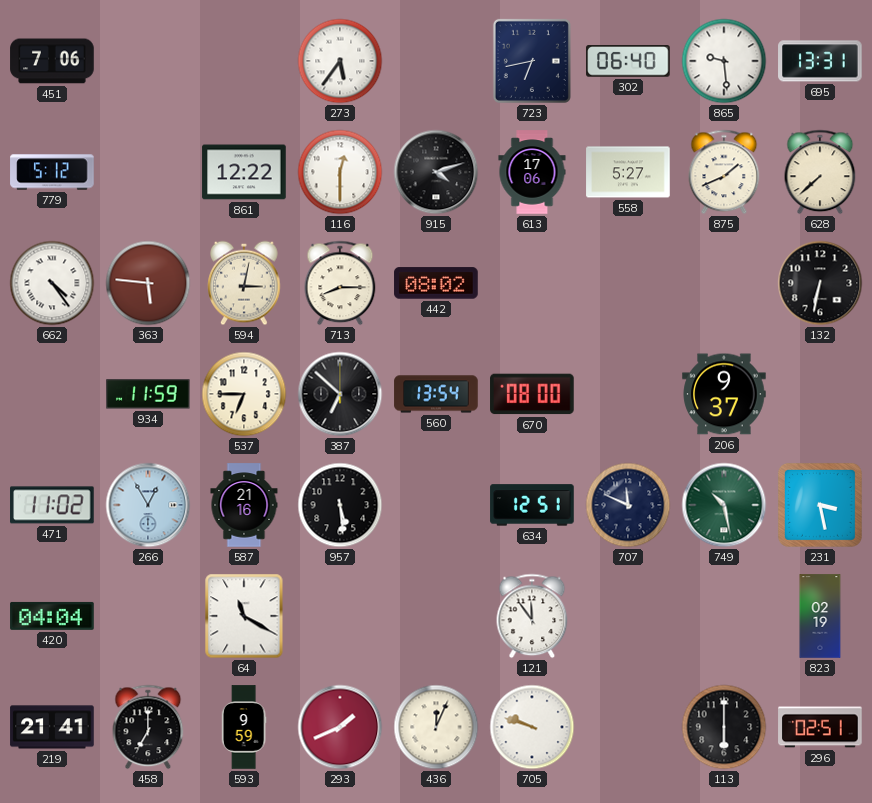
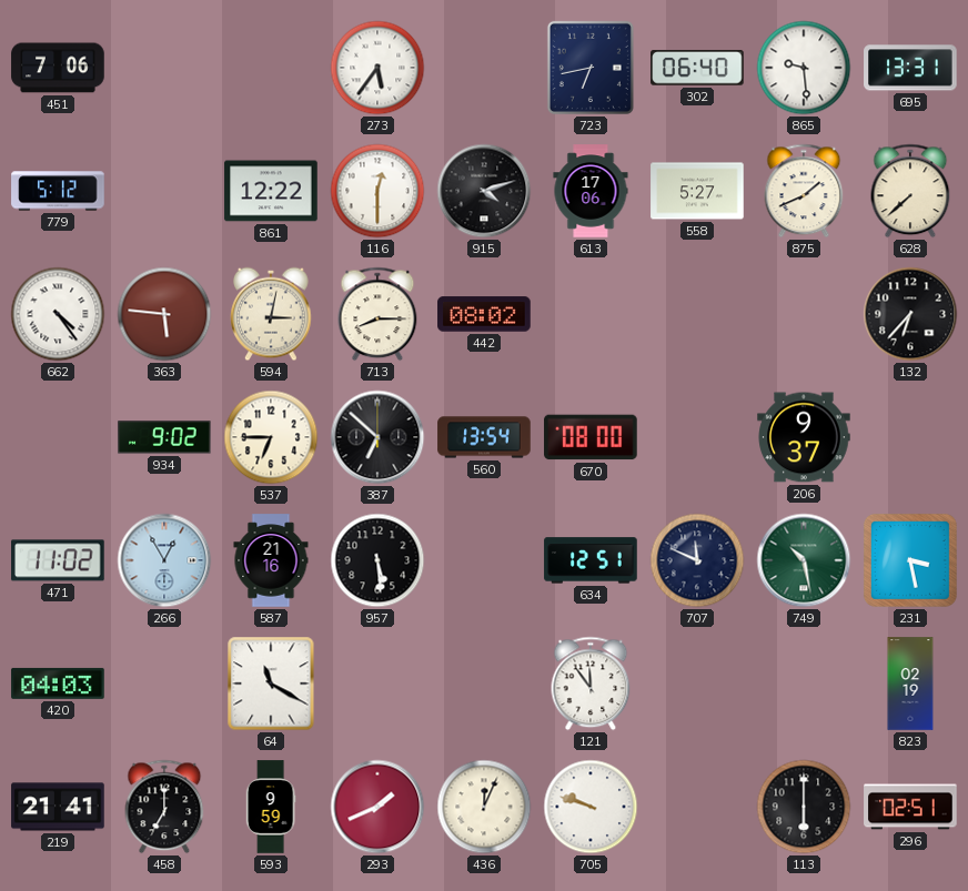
132: 6:32 -> 6:37
934: 11:59 -> 9:02
420: 04:04 -> 04:03
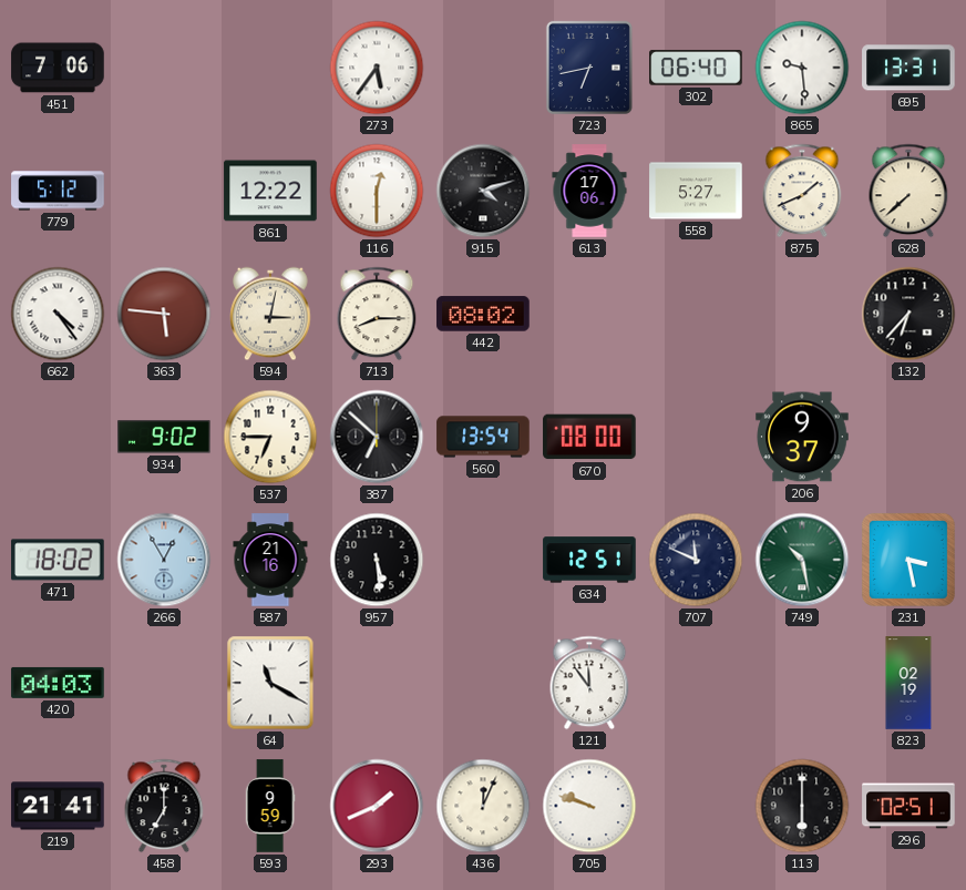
471: 11:02 -> 18:02
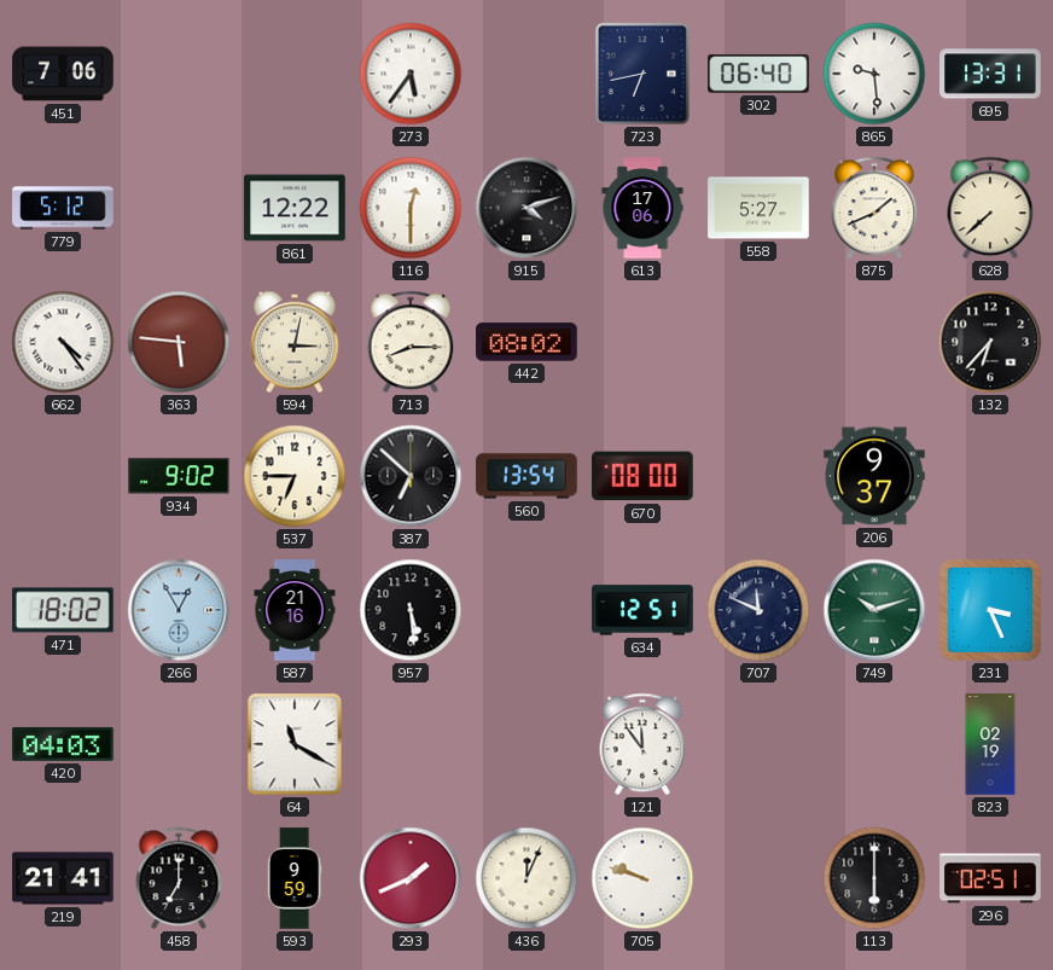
749: 10:28 -> 10:12
231: 3:28 -> 3:26
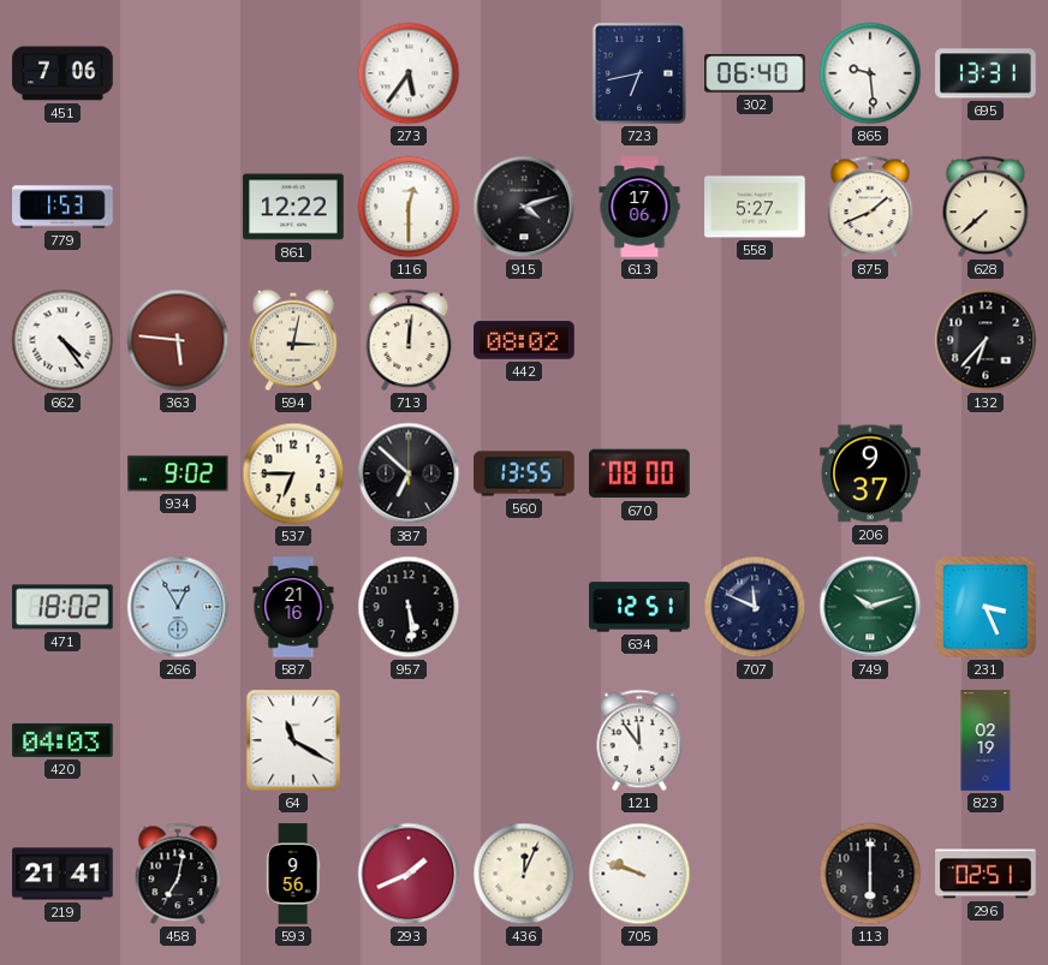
779: 5:12 -> 1:53
713: 8:15 -> 12:01
560: 13:54 -> 13:55
458: 7:00 -> 7:02
593: 9:59 -> 9:56
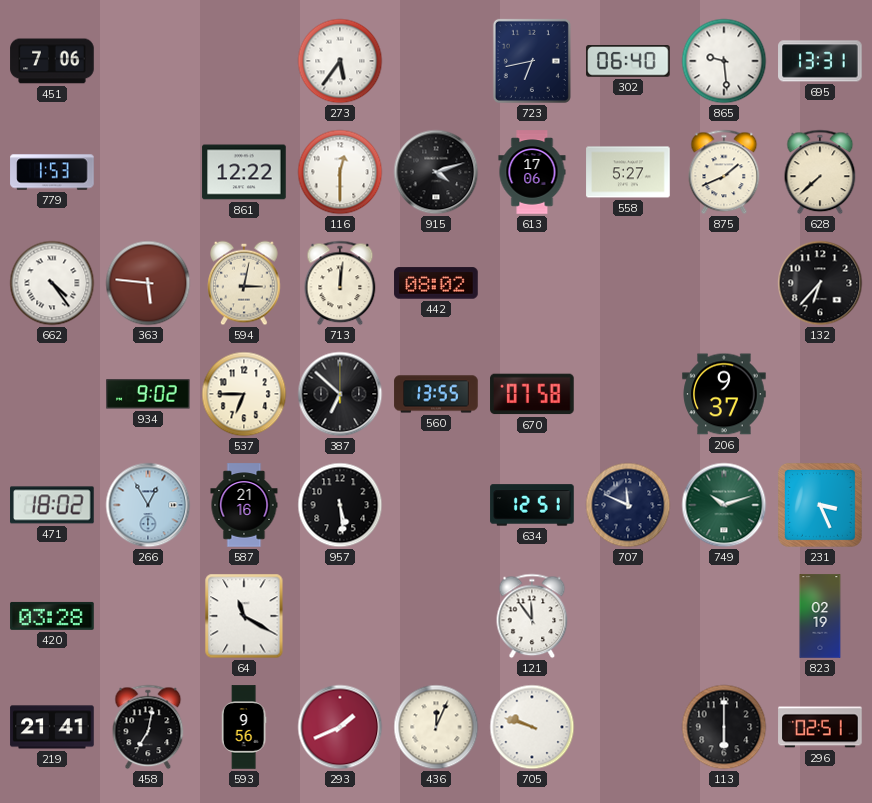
670: 08:00 -> 07:58
420: 04:03 -> 03:28
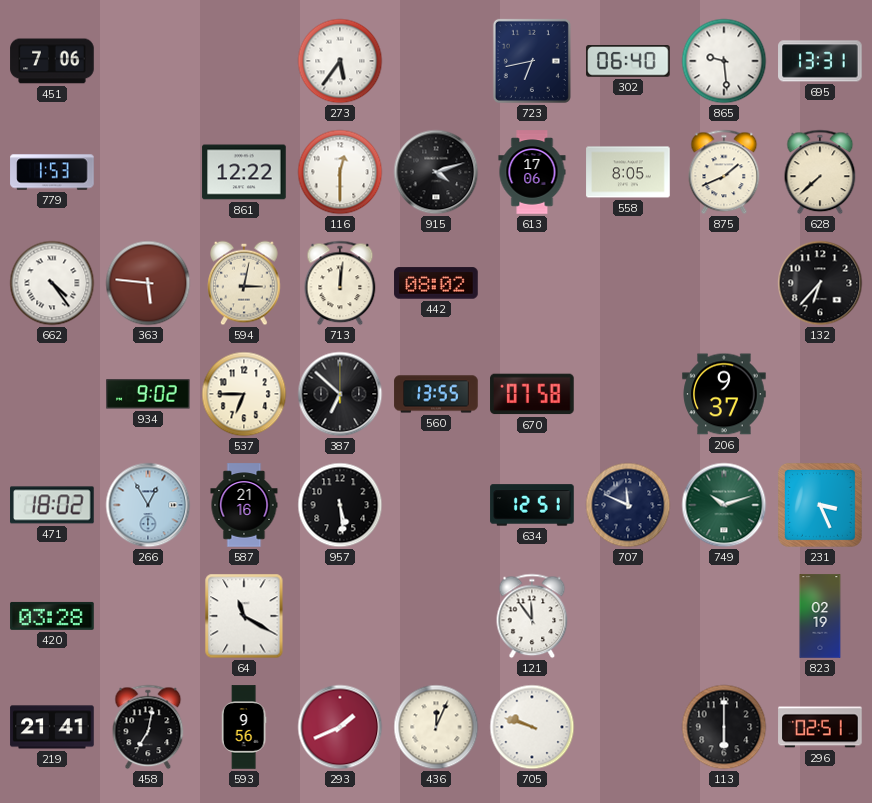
558: 5:27 -> 8:05
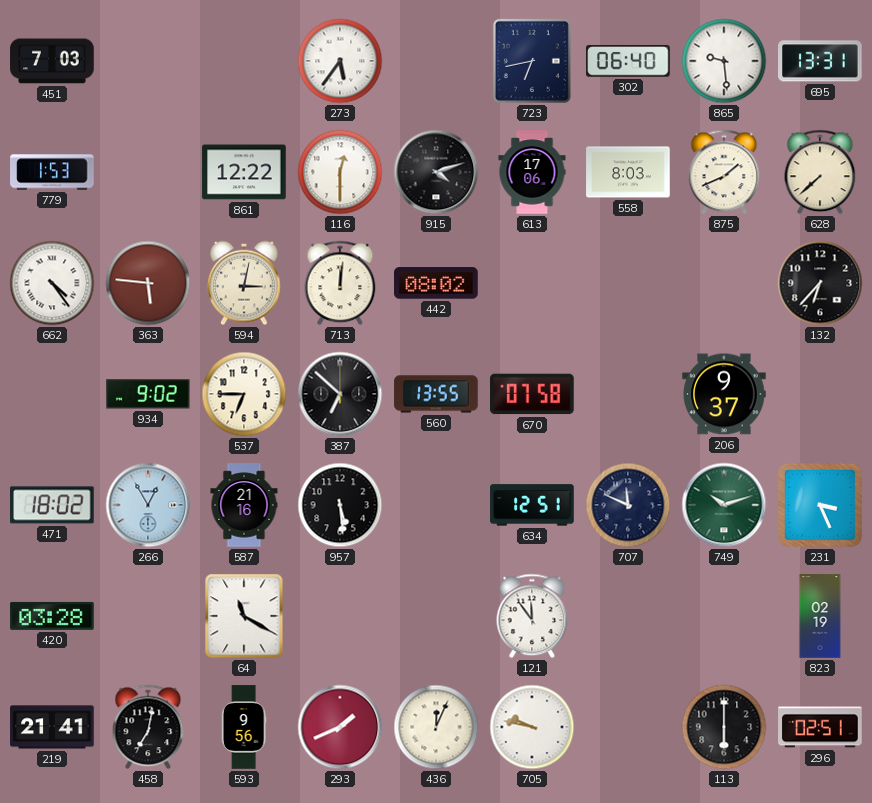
451: 7:06 -> 7:03
558: 8:05 -> 8:03
705: 9:48 -> 9:47
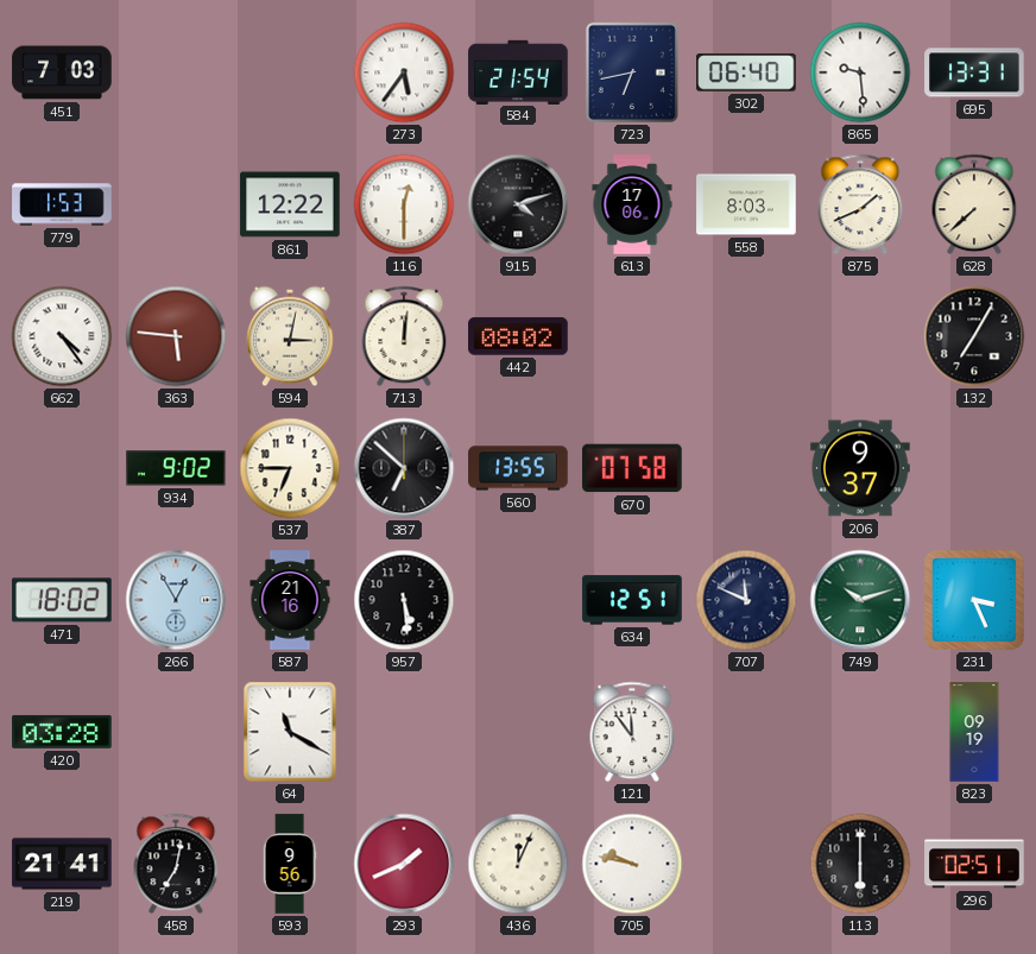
584: none -> 21:54
132: 6:37 -> 7:05
823: 02:19 -> 09:19
